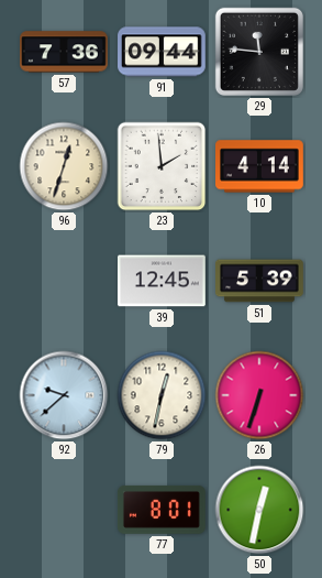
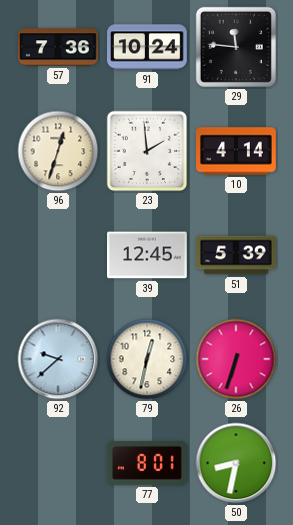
91: 09:44 -> 10:24
50: 12:32 -> 8:32
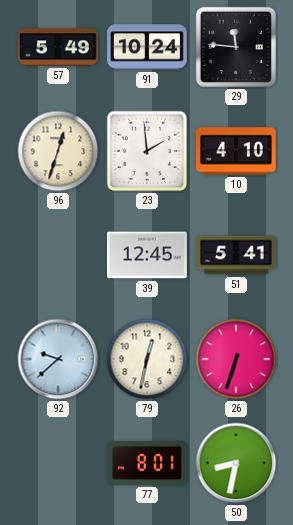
57: 7:36 -> 5:49
10: 4:14 -> 4:10
51: 5:39 -> 5:41
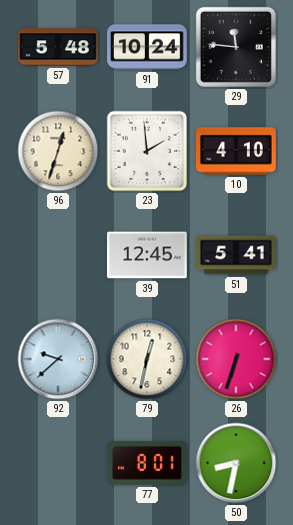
57: 5:49 -> 5:48
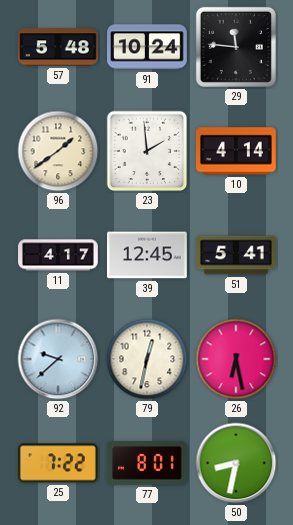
96: 12:33 -> 1:39
10: 4:10 -> 4:14
11: none -> 4:17
26: 6:33 -> 6:28
25: none -> 7:22
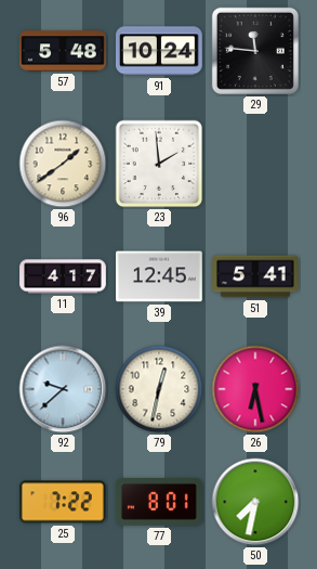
10: 4:14 -> none
50: 8:32 -> 7:32
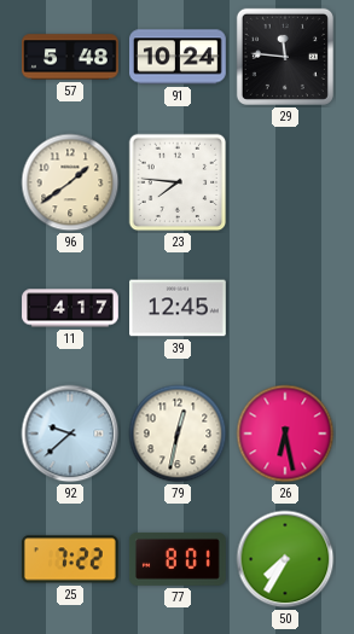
23: 1:59 -> 7:46
51: 5:41 -> none
50: 7:32 -> 7:35
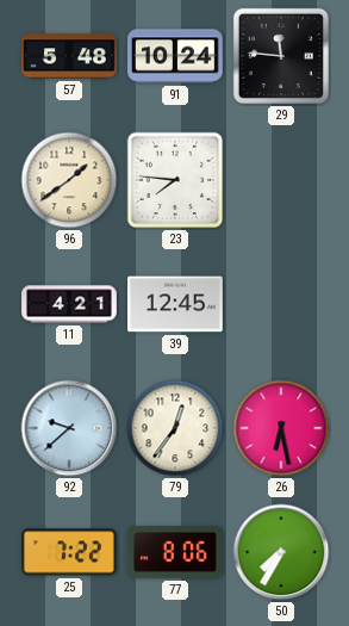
11: 4:17 -> 4:21
79: 12:32 -> 12:36
77: 8:01 -> 8:06
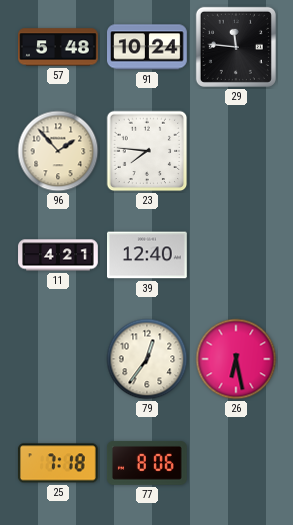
96: 1:39 -> 1:53
39: 12:45 -> 12:40
92: 9:38 -> none
25: 7:22 -> 7:18
50: 7:35 -> none
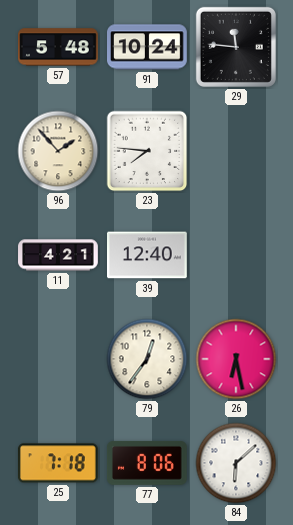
84: none -> 6:08
